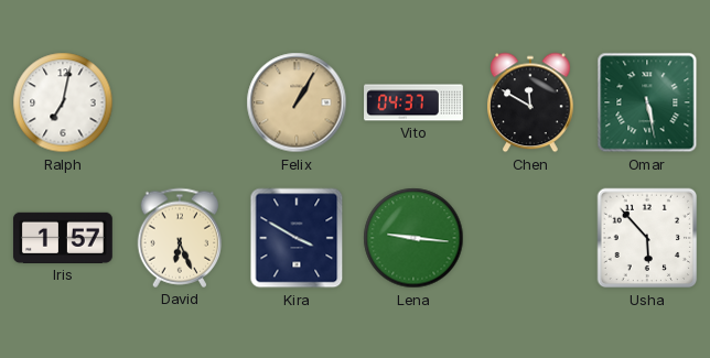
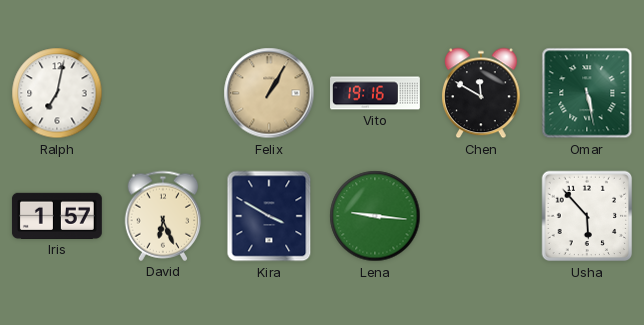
Vito: 04:37 -> 19:16
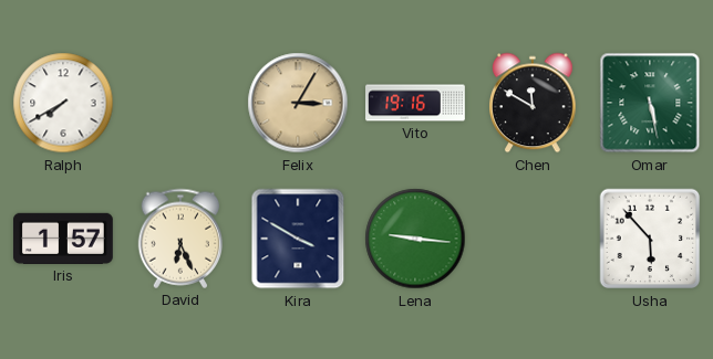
Ralph: 7:02 -> 7:40
Felix: 1:05 -> 3:05
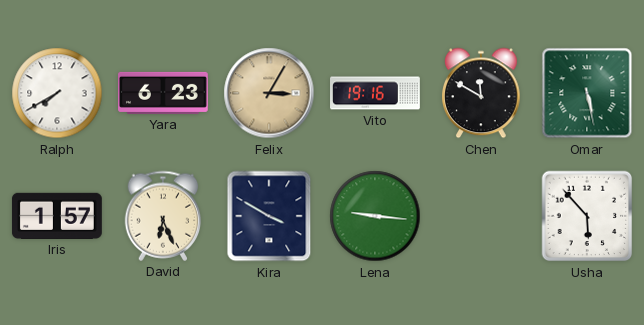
Yara: none -> 6:23
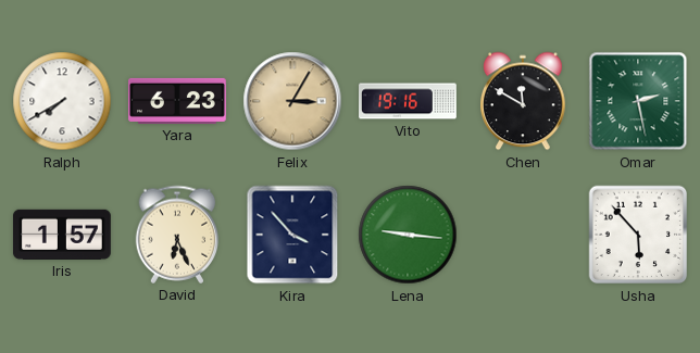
Omar: 5:28 -> 2:28
Kira: 3:50 -> 3:53
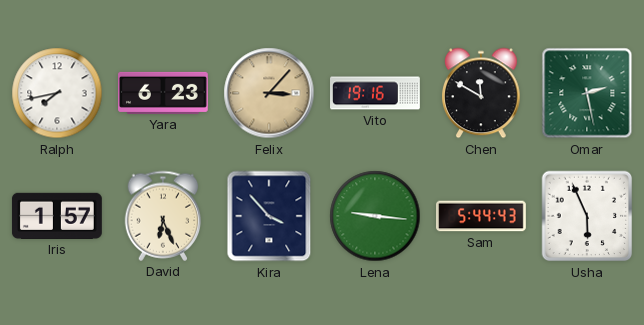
Ralph: 7:40 -> 7:43
Felix: 3:05 -> 3:07
Sam: none -> 5:44
Usha: 5:53 -> 5:56
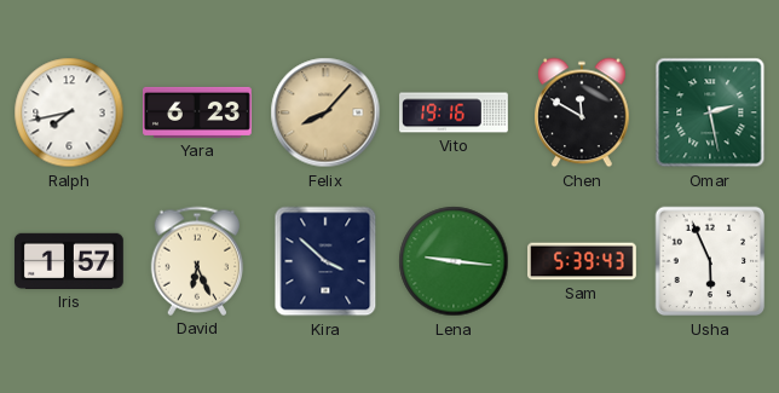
Felix: 3:07 -> 8:07
Kira: 3:53 -> 3:52
Sam: 5:44 -> 5:39
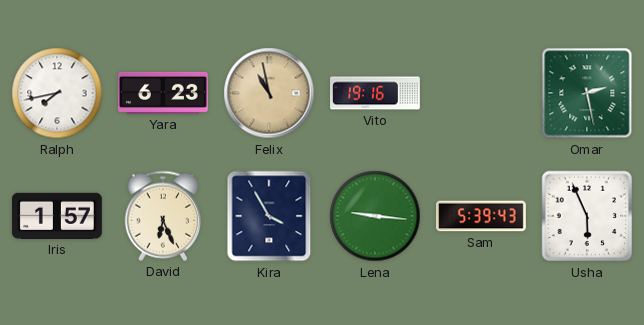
Felix: 8:07 -> 10:58
Chen: 11:50 -> none
Kira: 3:52 -> 3:55
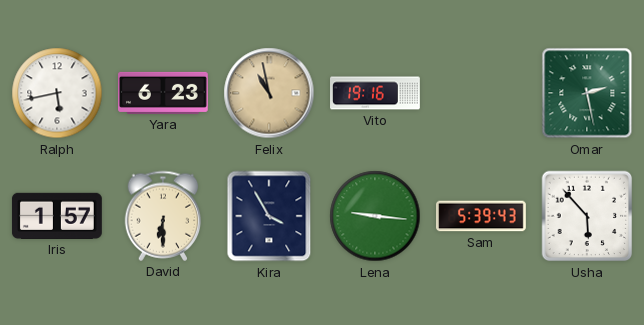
Ralph: 7:43 -> 5:43
David: 6:26 -> 6:30
Usha: 5:56 -> 5:53
